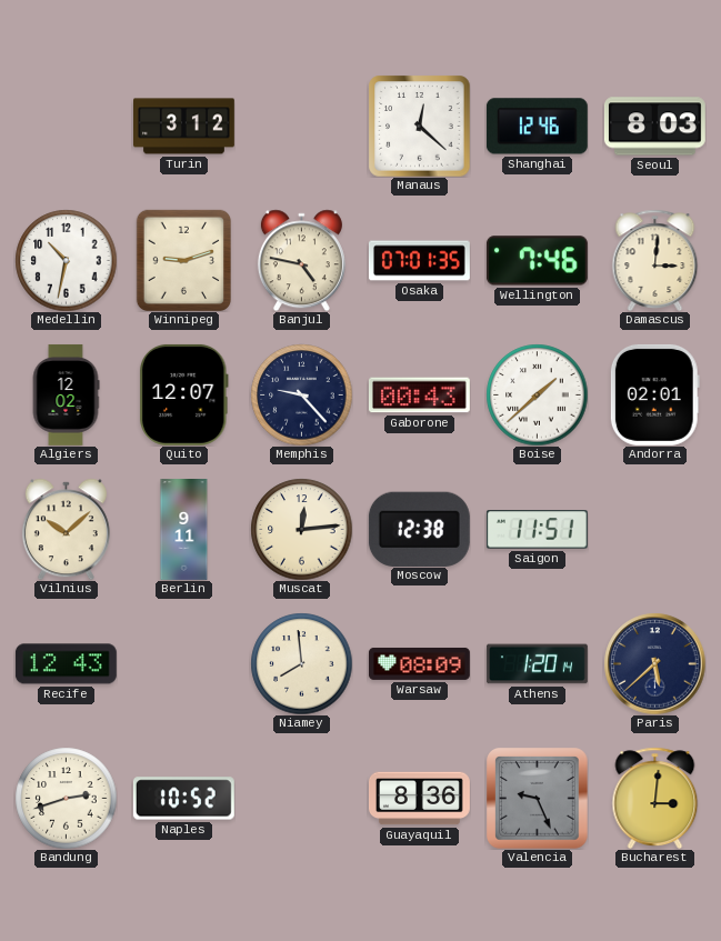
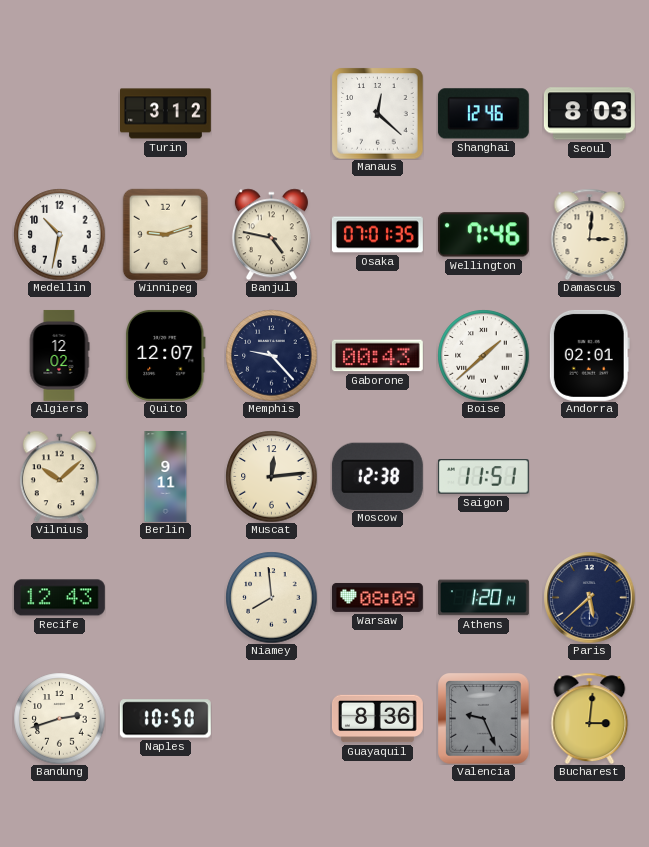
Naples: 10:52 -> 10:50
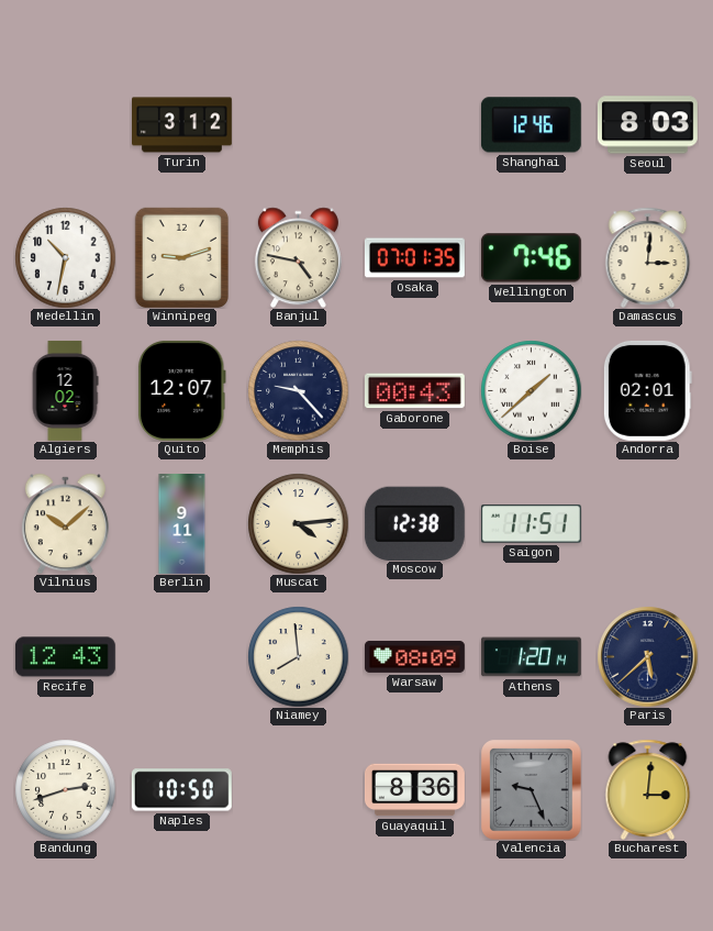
Manaus: 12:22 -> none
Muscat: 12:14 -> 4:14
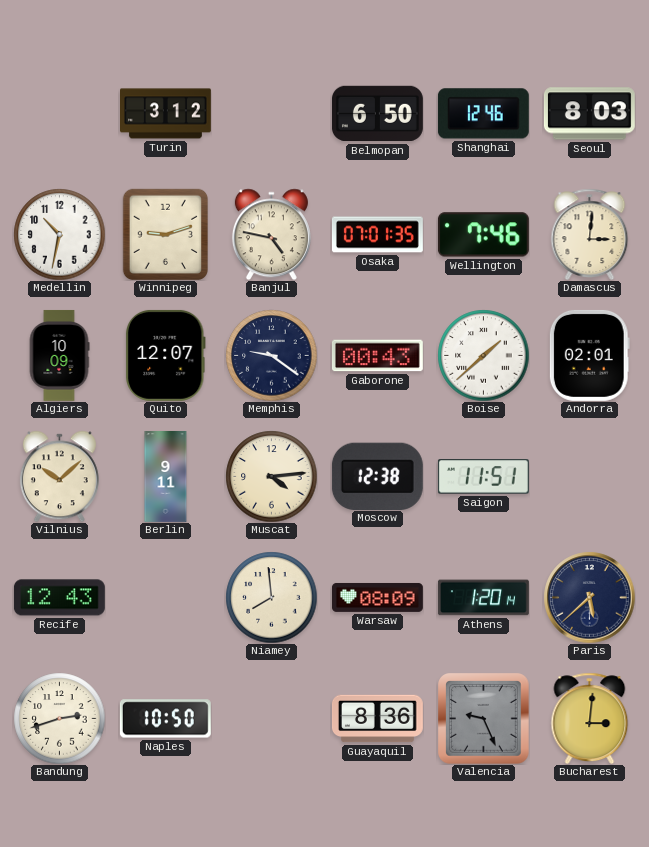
Belmopan: none -> 6:50
Algiers: 12:02 -> 10:09
Memphis: 9:23 -> 9:21
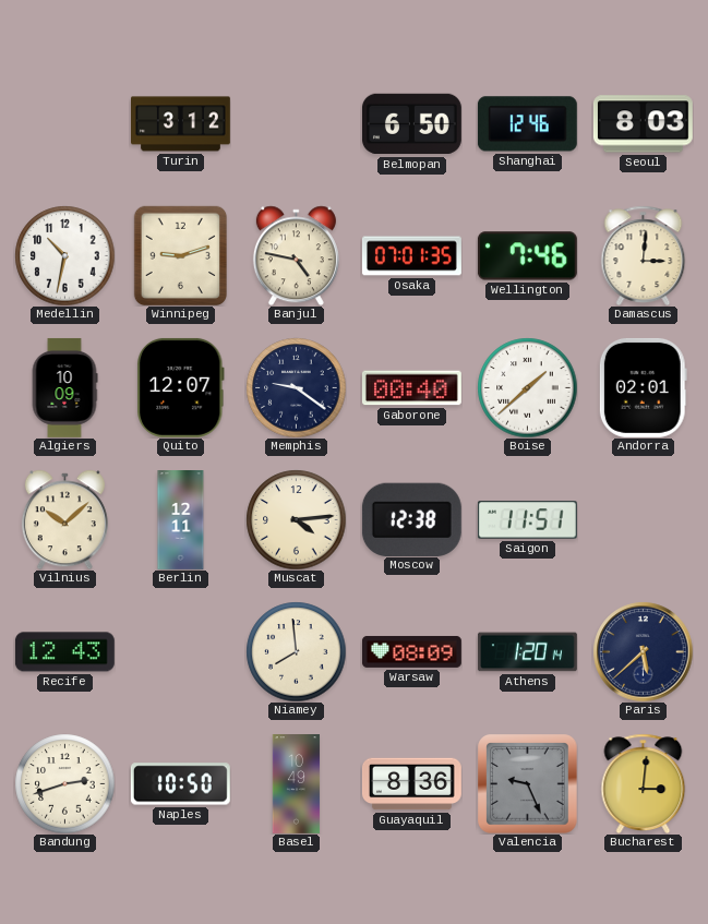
Gaborone: 00:43 -> 00:40
Berlin: 9:11 -> 12:11
Basel: none -> 10:49
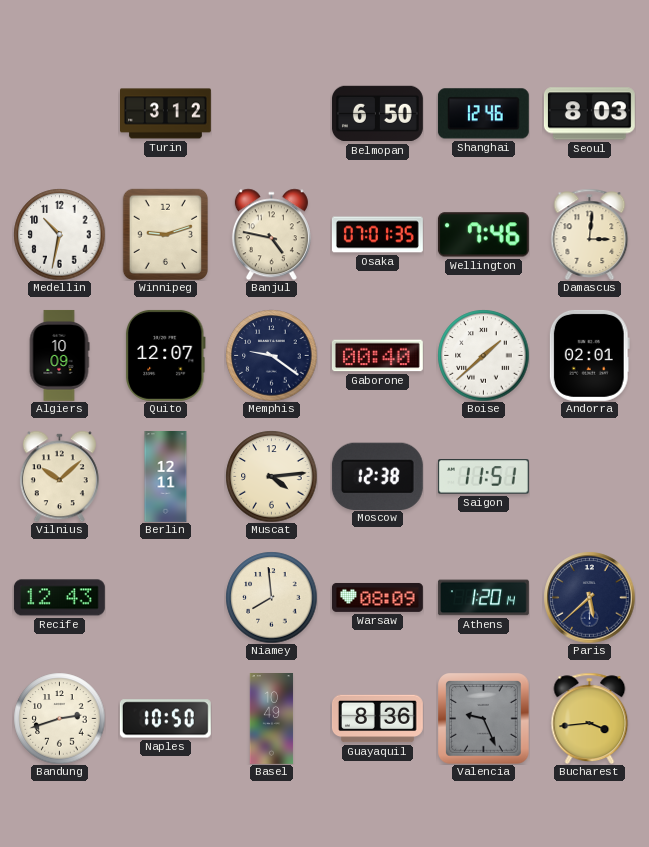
Bucharest: 3:01 -> 3:44
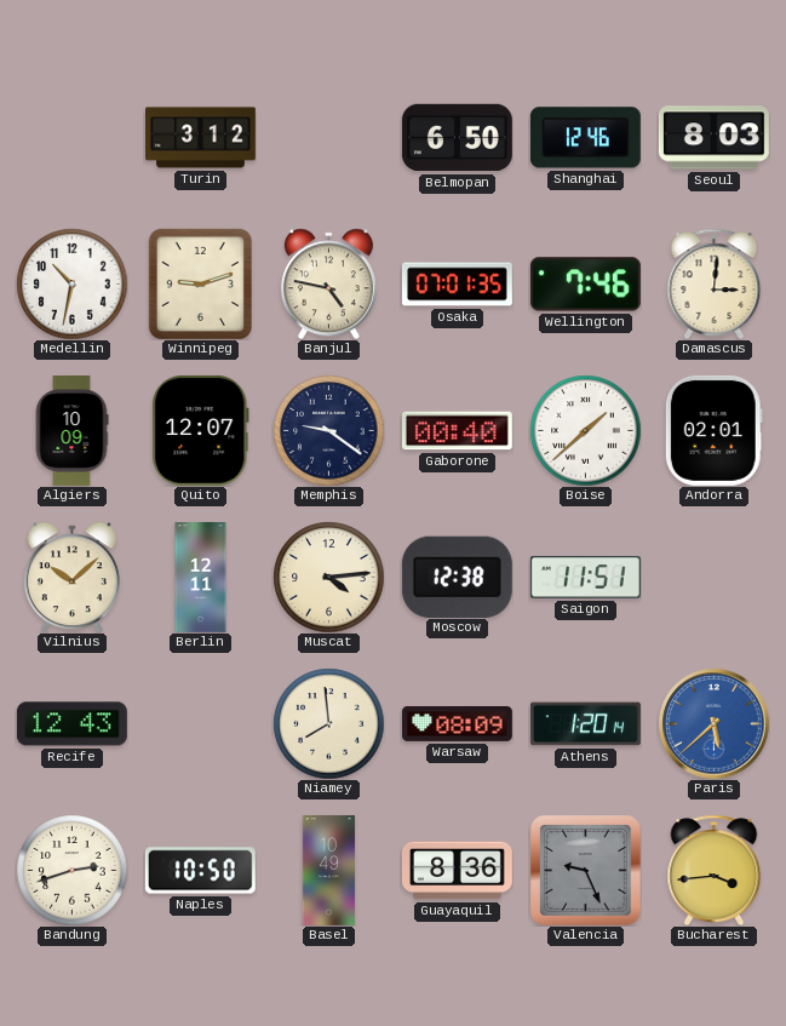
Paris dial: navy -> blue
